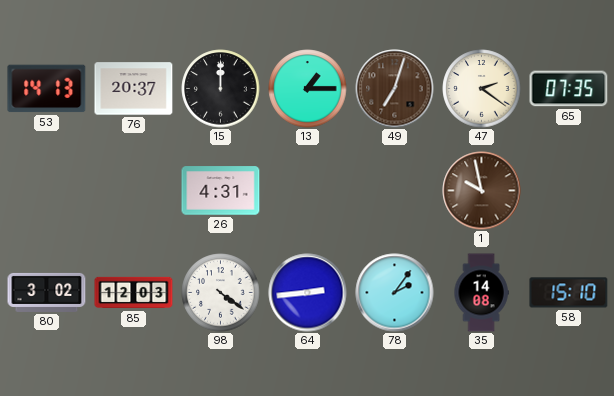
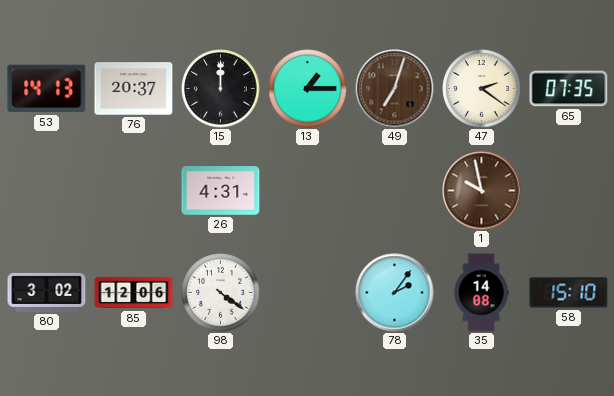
85: 12:03 -> 12:06
64: 2:44 -> none
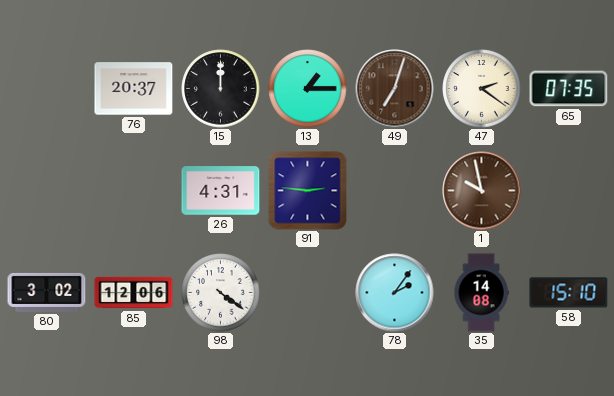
53: 14:13 -> none
91: none -> 2:46
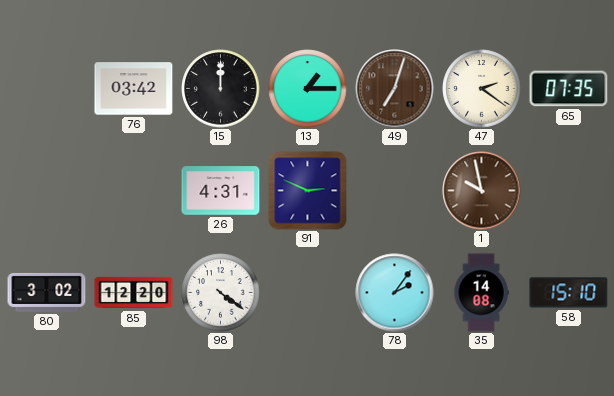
76: 20:37 -> 03:42
91: 2:46 -> 2:49
85: 12:06 -> 12:20
